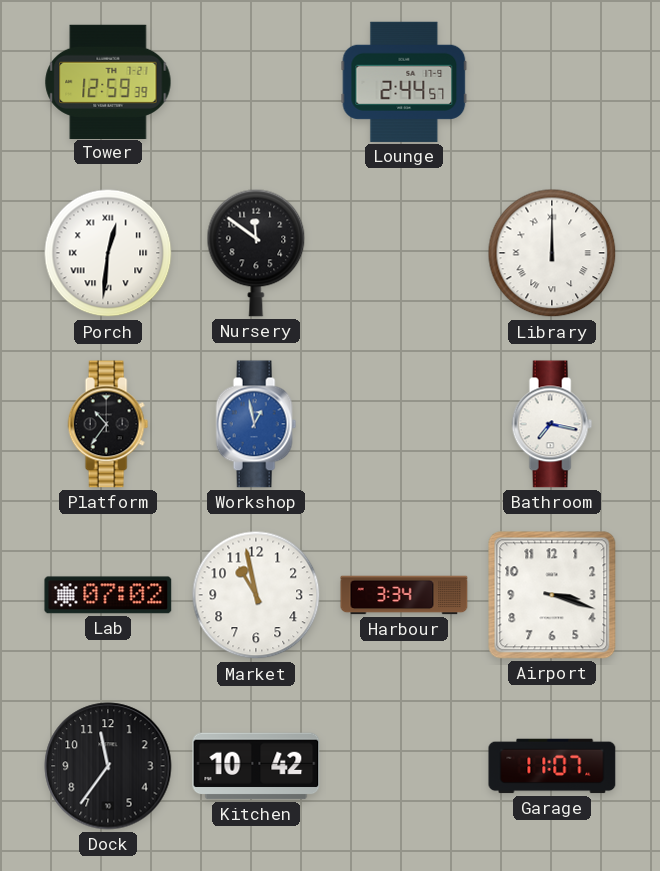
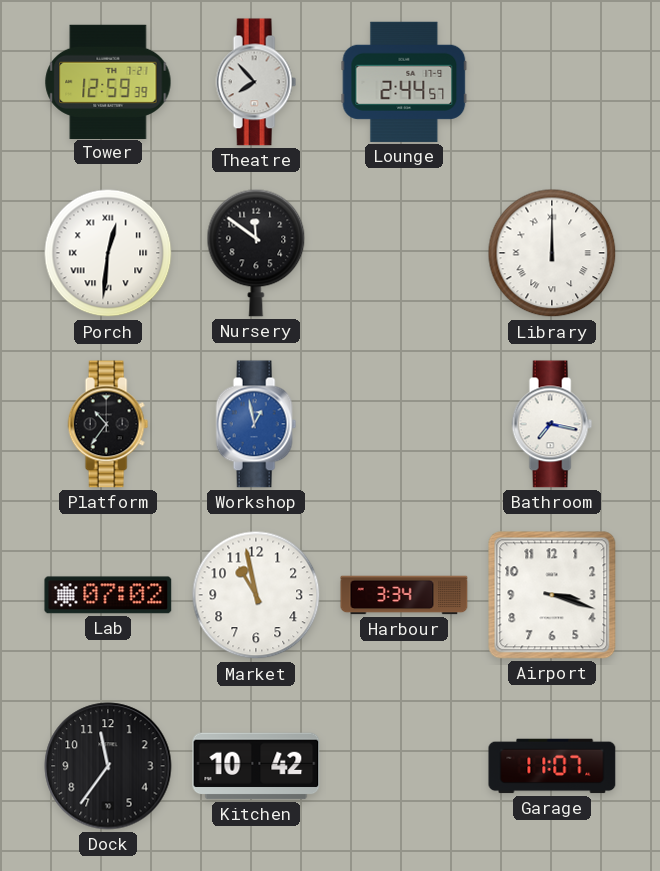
Theatre: none -> 7:53
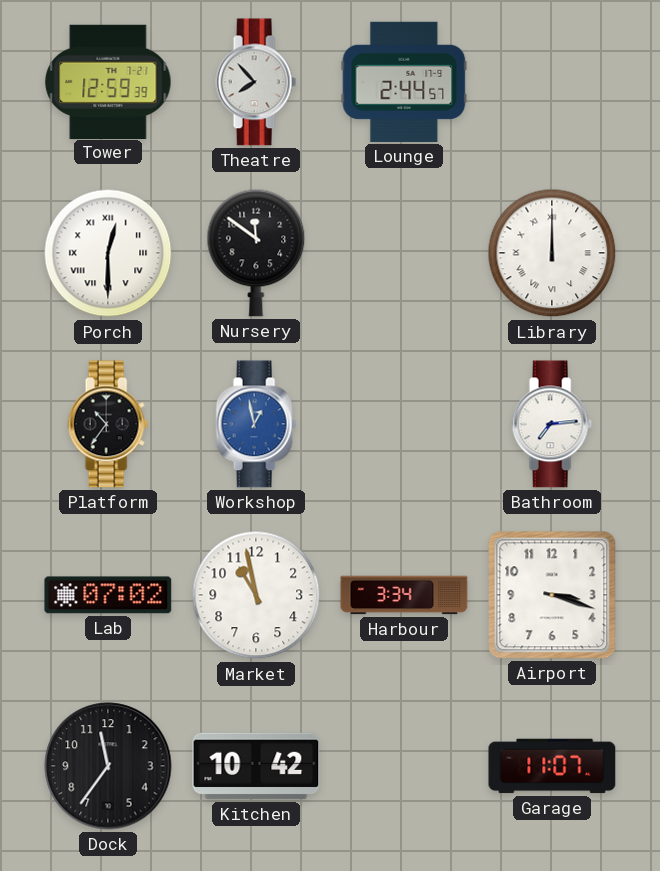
Porch: 12:31 -> 12:30
Bathroom: 7:17 -> 7:14
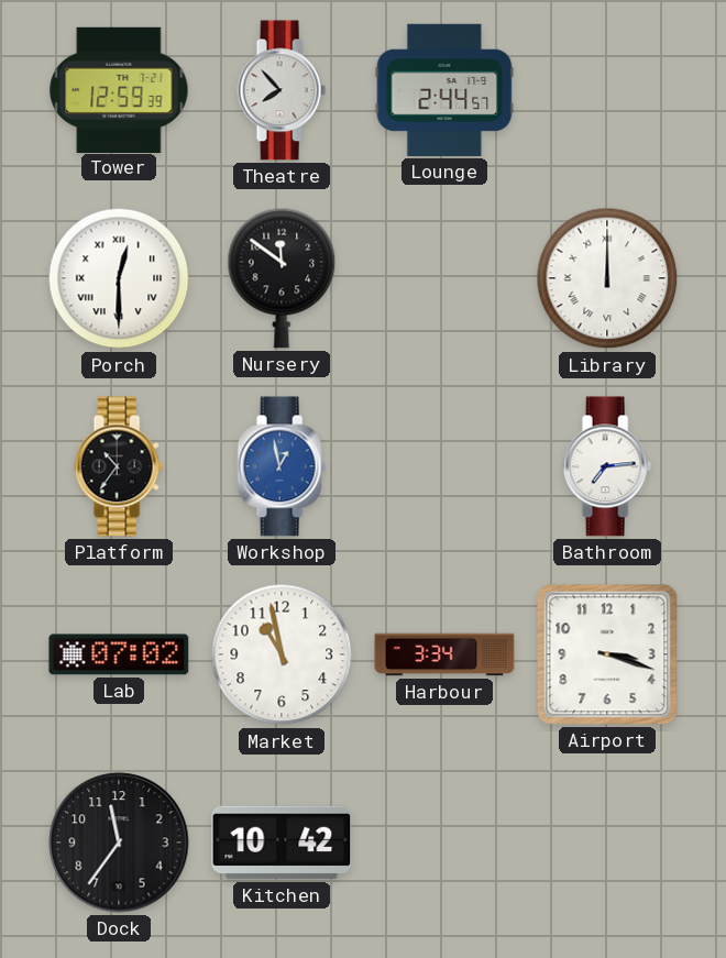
Garage: 11:07 -> none
